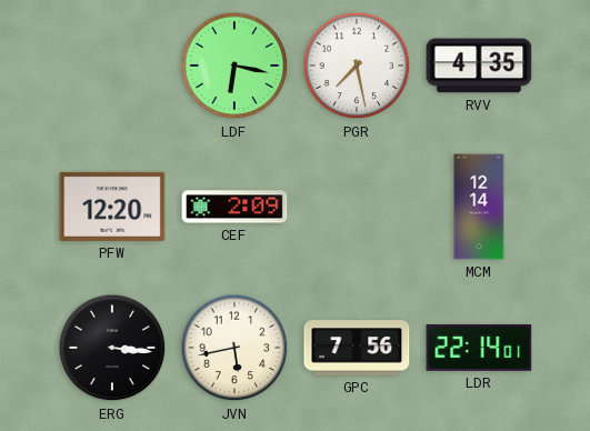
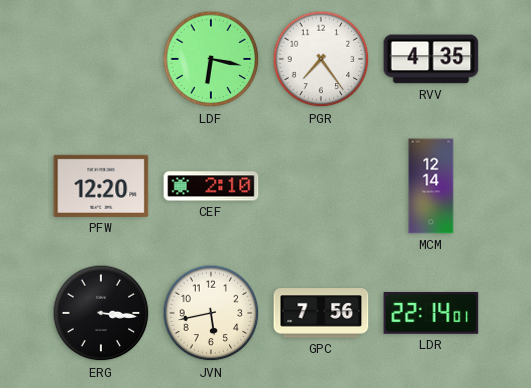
PGR: 7:28 -> 7:24
CEF: 2:09 -> 2:10
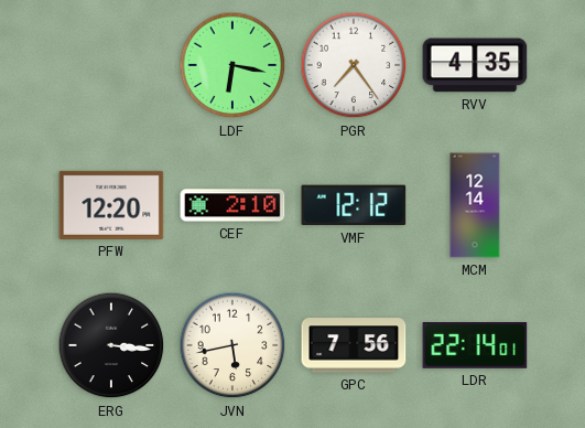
VMF: none -> 12:12
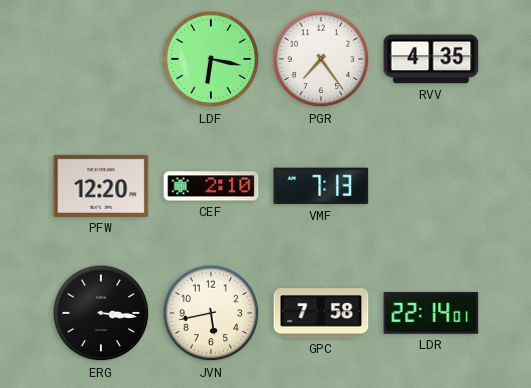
VMF: 12:12 -> 7:13
MCM: 12:14 -> none
GPC: 7:56 -> 7:58
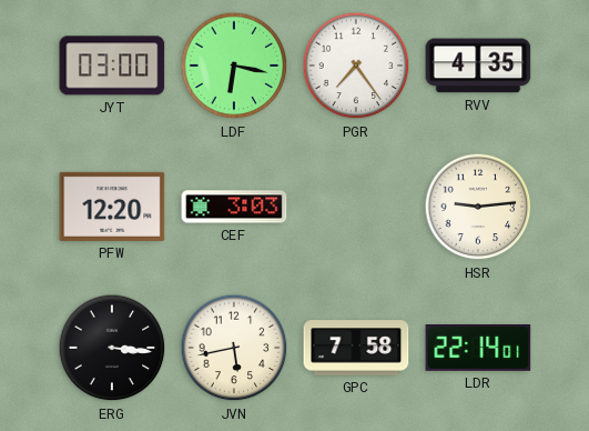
JYT: none -> 03:00
CEF: 2:10 -> 3:03
VMF: 7:13 -> none
HSR: none -> 9:14
